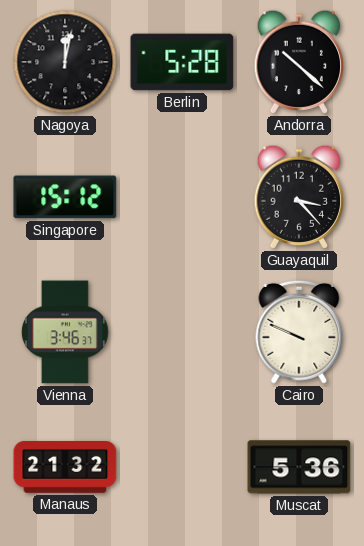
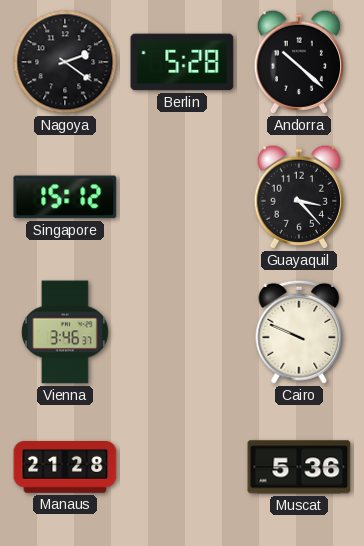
Nagoya: 12:02 -> 2:21
Manaus: 21:32 -> 21:28
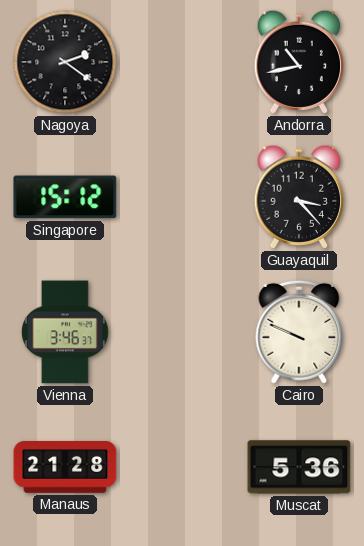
Berlin: 5:28 -> none
Andorra: 10:22 -> 10:43
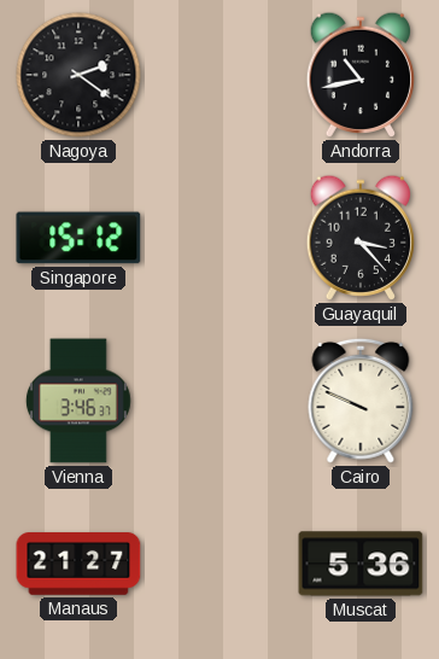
Manaus: 21:28 -> 21:27
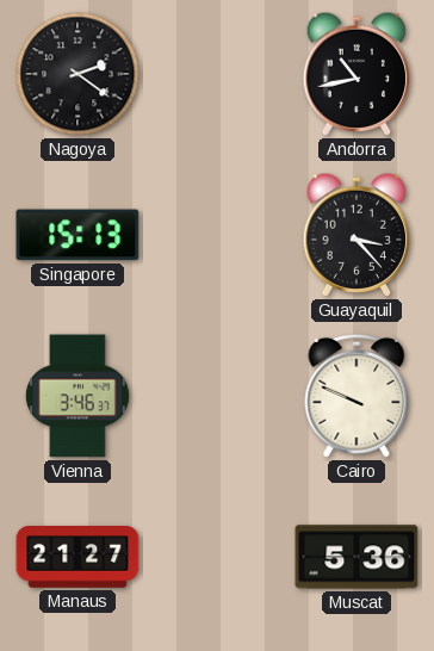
Singapore: 15:12 -> 15:13
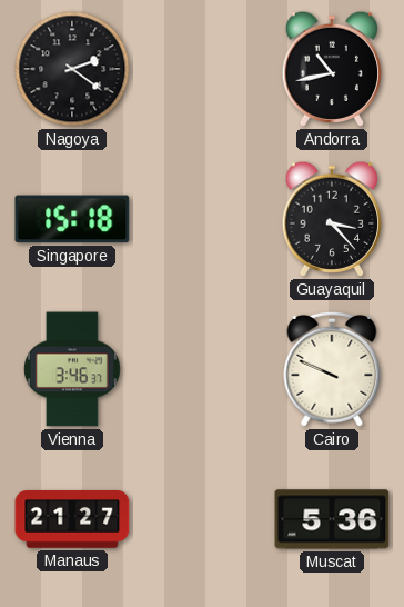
Singapore: 15:13 -> 15:18
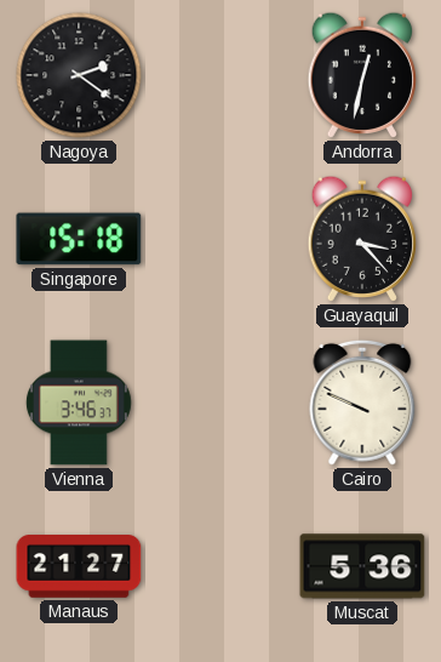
Andorra: 10:43 -> 12:32
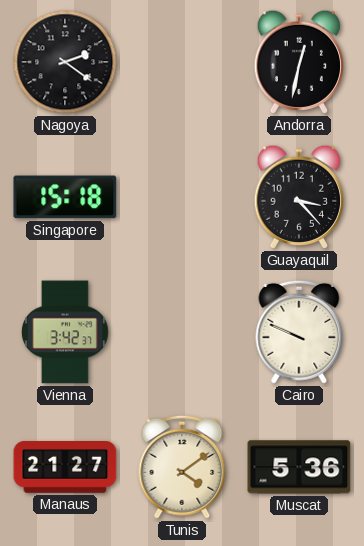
Vienna: 3:46 -> 3:42
Tunis: none -> 4:09
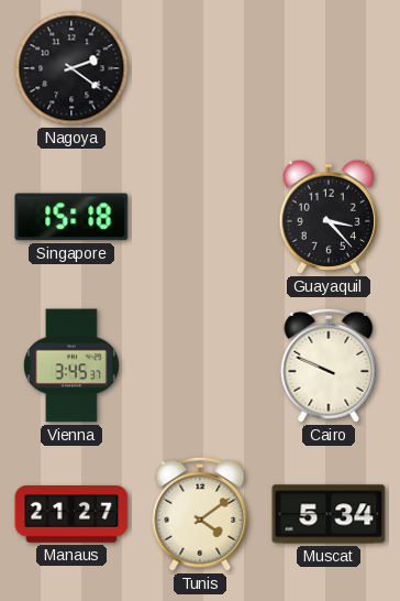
Andorra: 12:32 -> none
Vienna: 3:42 -> 3:45
Muscat: 5:36 -> 5:34
